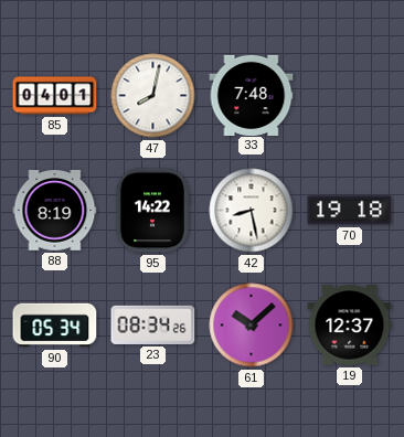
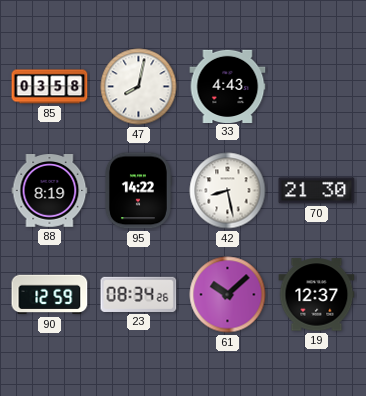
85: 04:01 -> 03:58
33: 7:48 -> 4:43
70: 19:18 -> 21:30
90: 05:34 -> 12:59
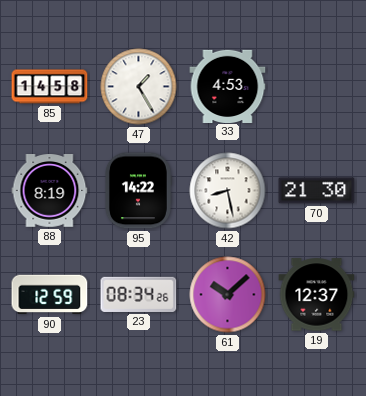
85: 03:58 -> 14:58
47: 8:02 -> 1:25
33: 4:43 -> 4:53
